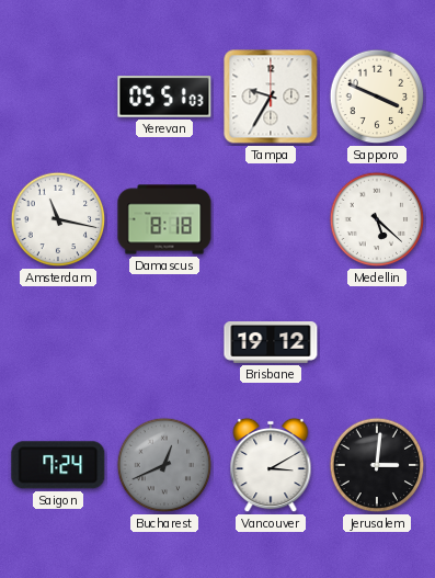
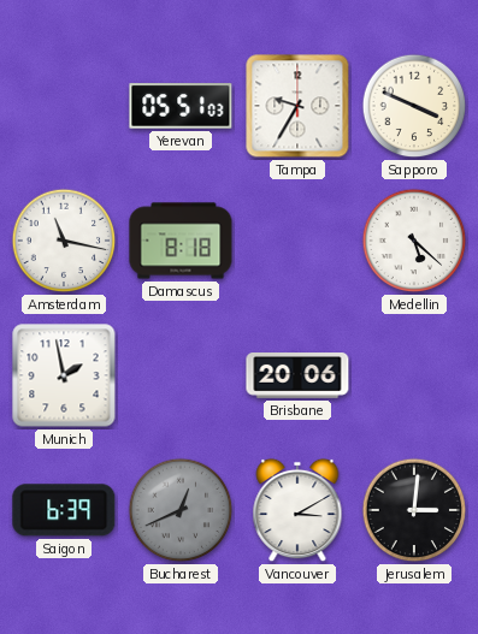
Munich: none -> 1:58
Brisbane: 19:12 -> 20:06
Saigon: 7:24 -> 6:39
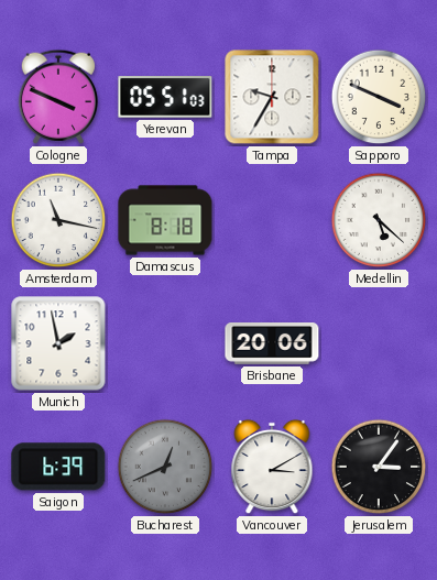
Cologne: none -> 3:49
Jerusalem: 3:01 -> 3:06
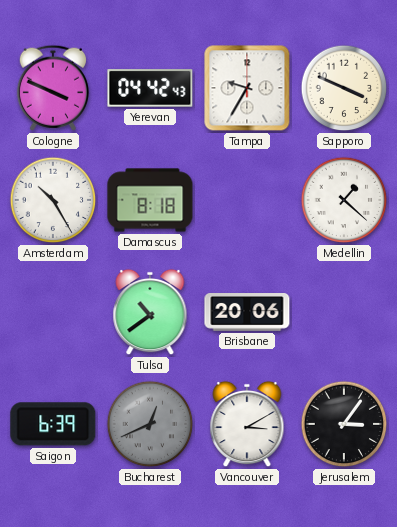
Yerevan: 05:51 -> 04:42
Amsterdam: 11:17 -> 10:25
Medellin: 5:22 -> 1:22
Munich: 1:58 -> none
Tulsa: none -> 10:39
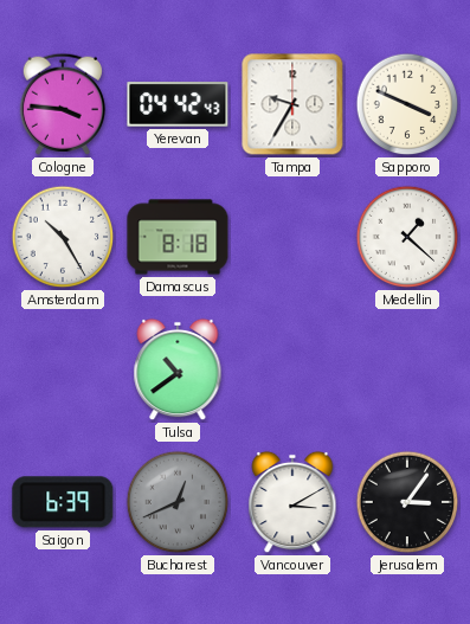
Cologne: 3:49 -> 3:46
Brisbane: 20:06 -> none
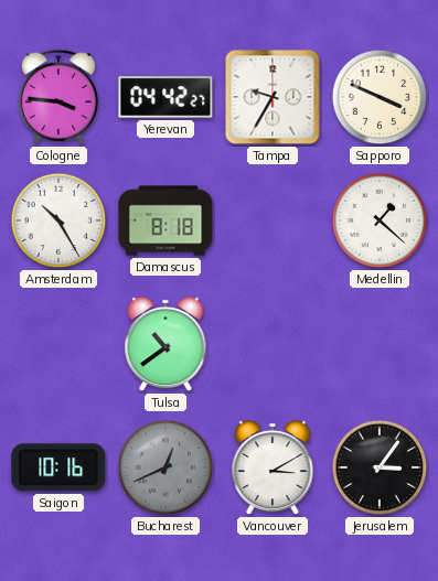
Yerevan: 04:42:43 -> 04:42:27
Saigon: 6:39 -> 10:16
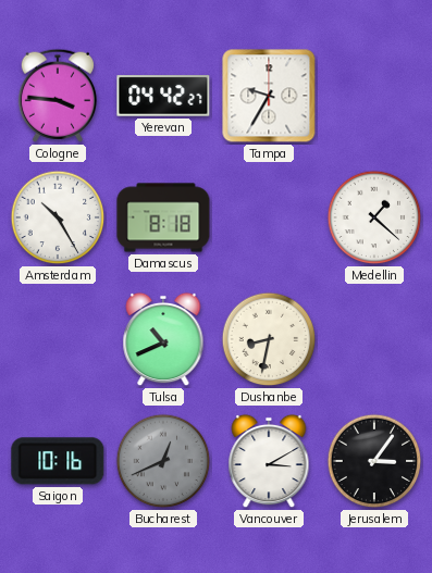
Sapporo: 3:49 -> none
Tulsa: 10:39 -> 10:41
Dushanbe: none -> 8:32
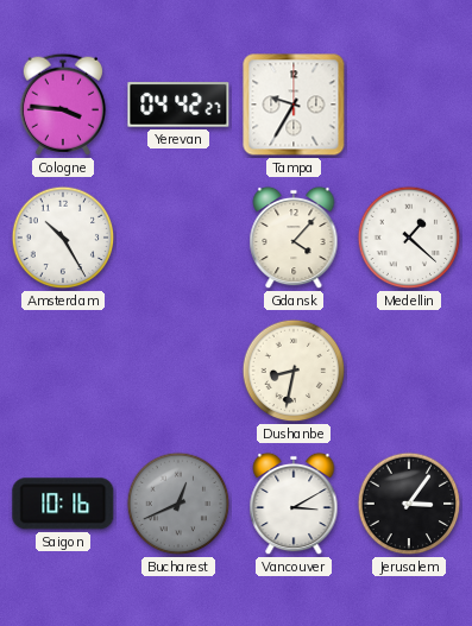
Damascus: 8:18 -> none
Gdansk: none -> 4:07
Tulsa: 10:41 -> none
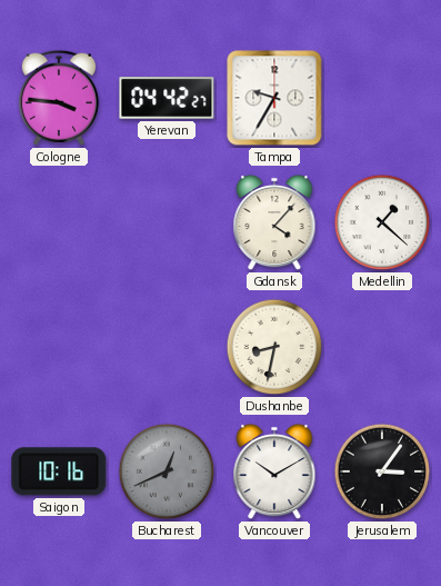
Amsterdam: 10:25 -> none
Vancouver: 3:10 -> 10:10
